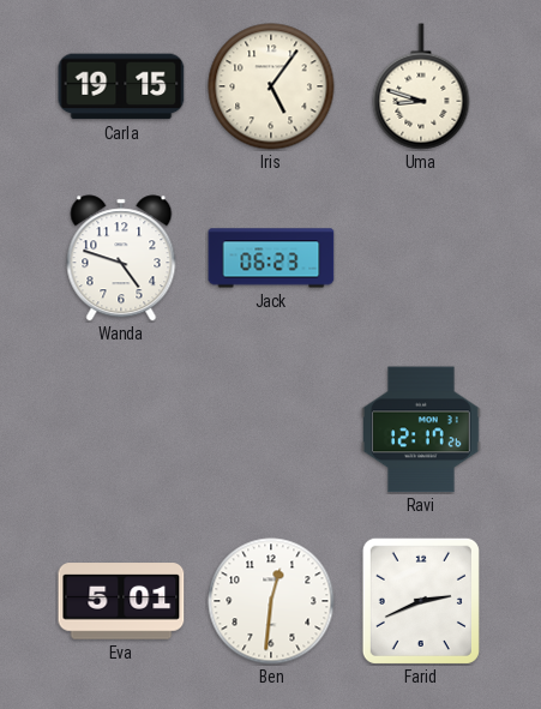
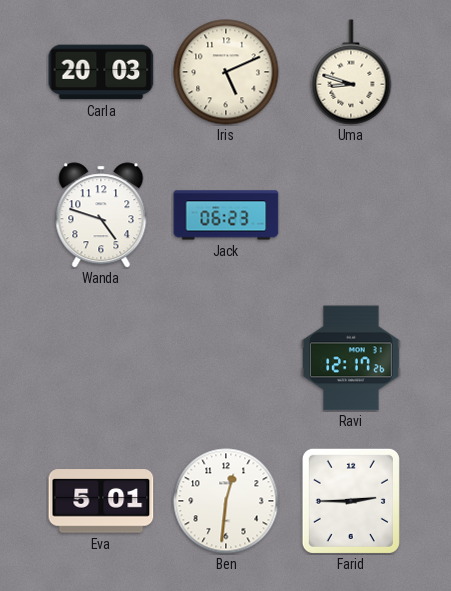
Carla: 19:15 -> 20:03
Iris: 5:06 -> 5:11
Farid: 2:41 -> 2:45
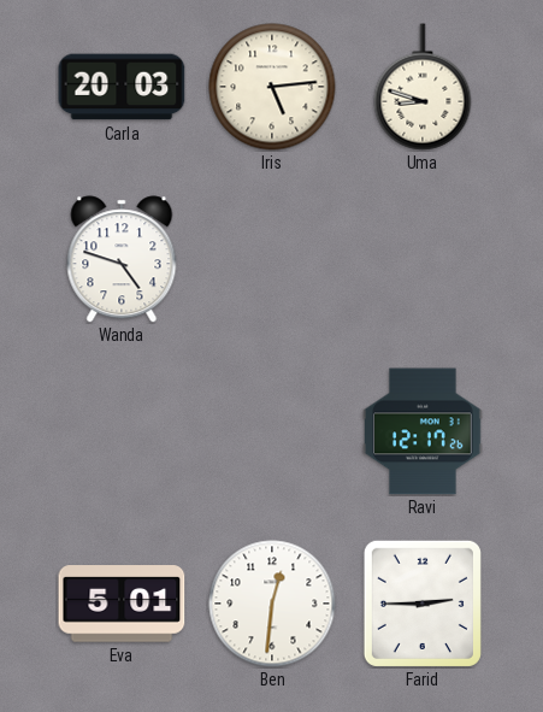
Iris: 5:11 -> 5:14
Jack: 06:23 -> none
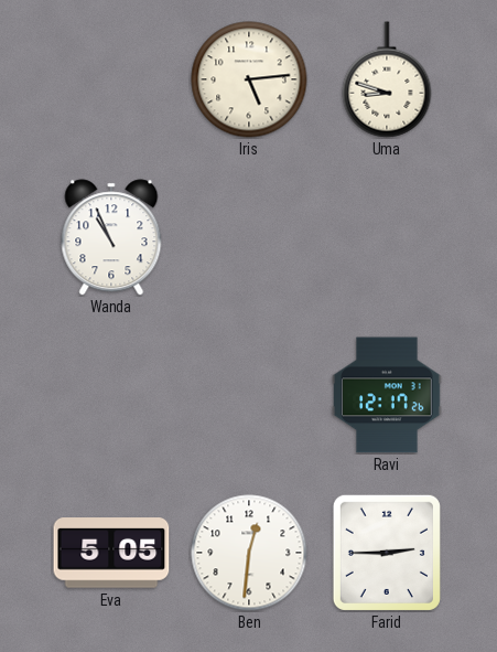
Carla: 20:03 -> none
Wanda: 4:48 -> 10:56
Eva: 5:01 -> 5:05
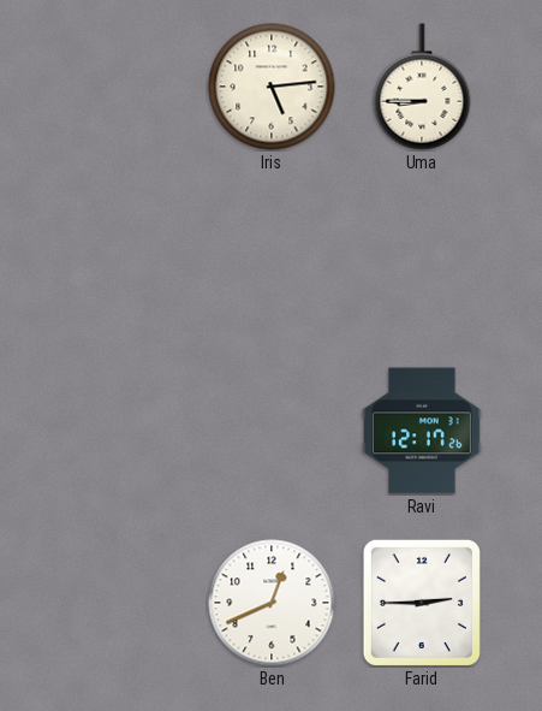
Uma: 8:48 -> 8:45
Wanda: 10:56 -> none
Eva: 5:05 -> none
Ben: 12:31 -> 12:41
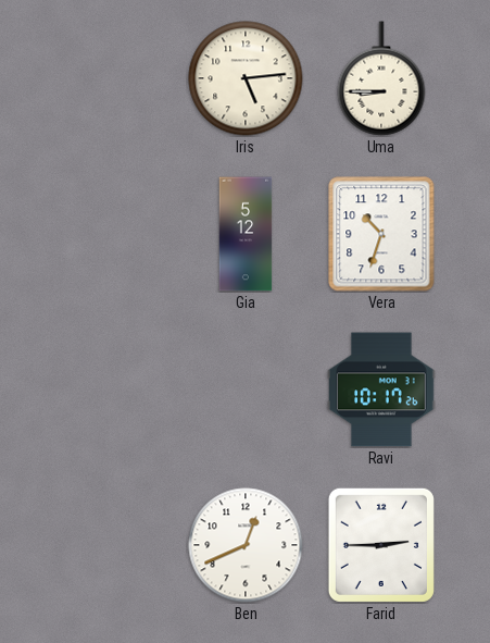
Gia: none -> 5:12
Vera: none -> 10:33
Ravi: 12:17 -> 10:17
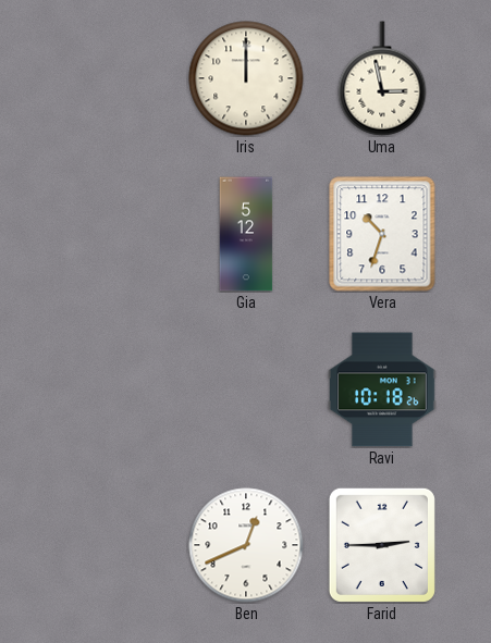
Iris: 5:14 -> 12:00
Uma: 8:45 -> 2:58
Ravi: 10:17 -> 10:18
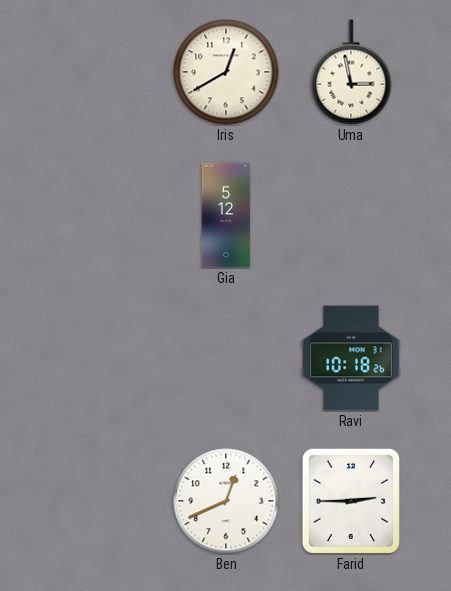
Iris: 12:00 -> 12:40
Vera: 10:33 -> none
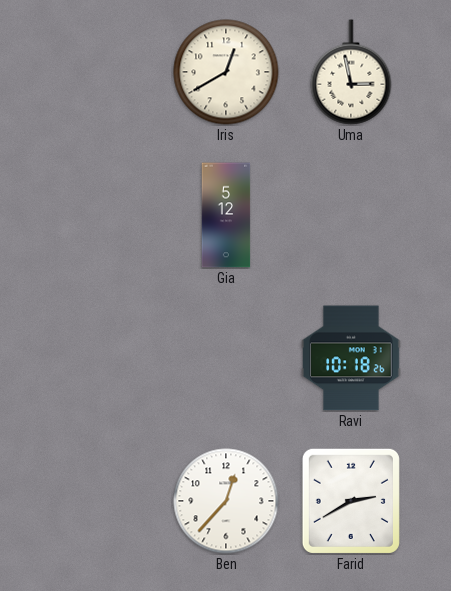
Ben: 12:41 -> 12:37
Farid: 2:45 -> 2:40
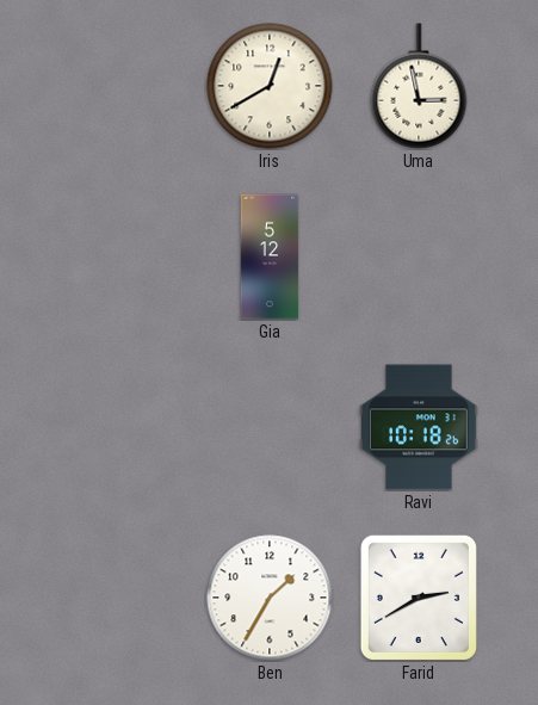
Ben: 12:37 -> 1:35
